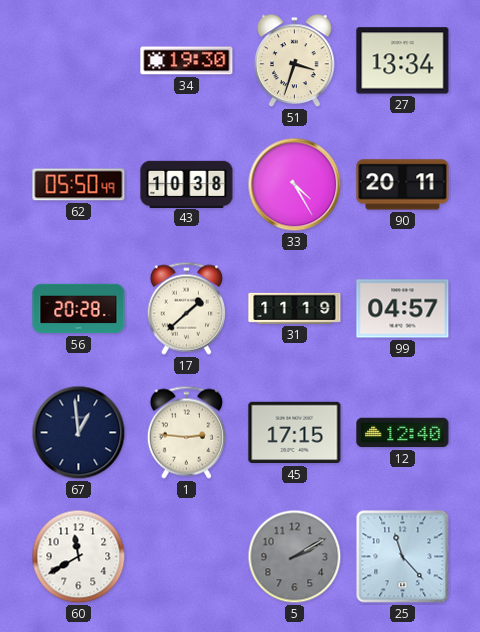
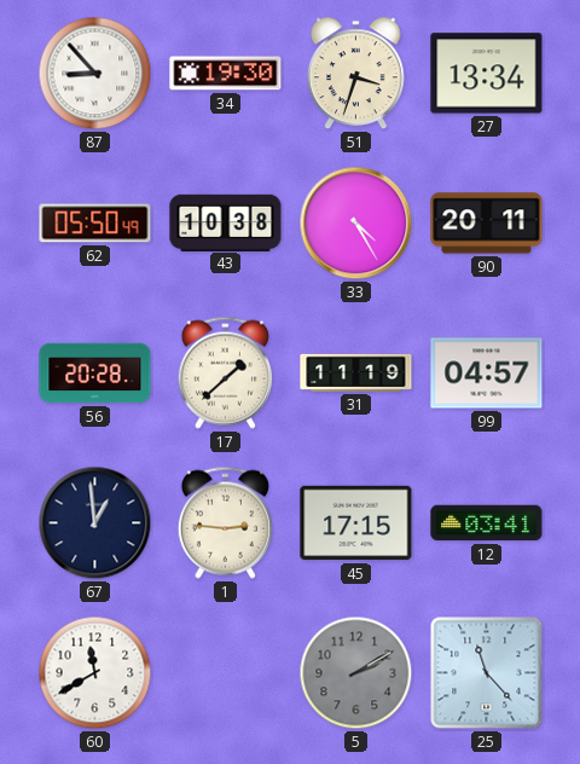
87: none -> 8:53
12: 12:40 -> 03:41
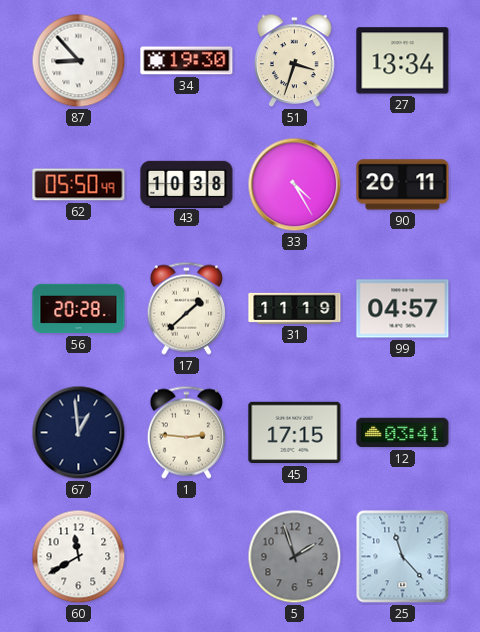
5: 2:10 -> 1:57
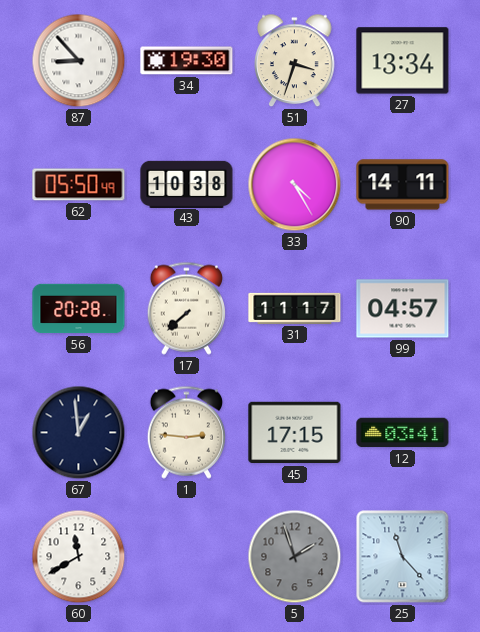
90: 20:11 -> 14:11
17: 1:38 -> 7:38
31: 11:19 -> 11:17
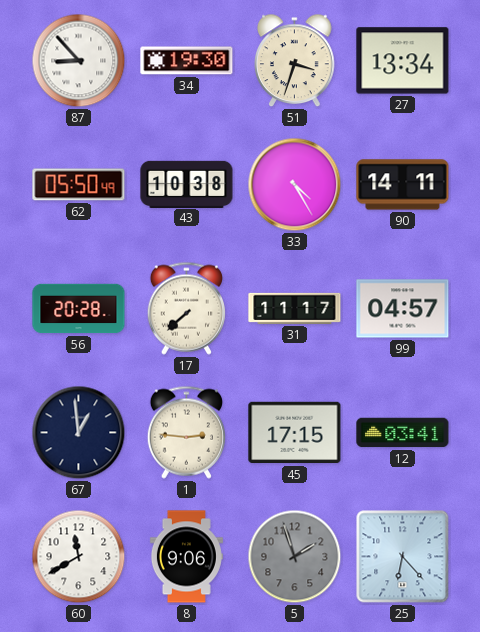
8: none -> 9:06
25: 11:23 -> 6:23
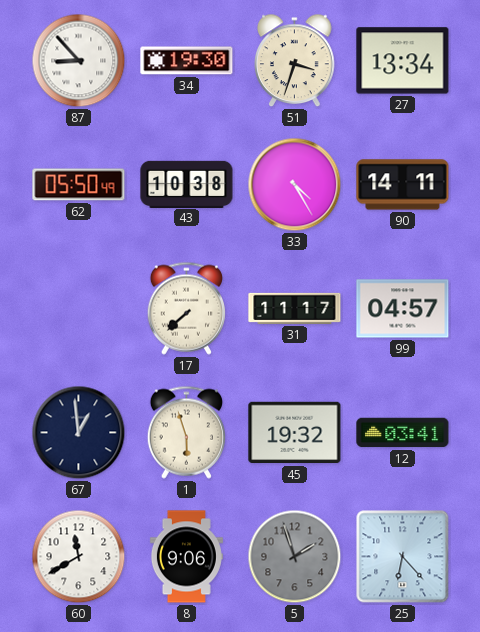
56: 20:28 -> none
1: 2:46 -> 5:57
45: 17:15 -> 19:32
